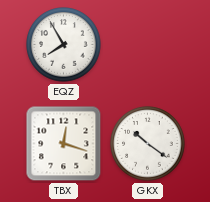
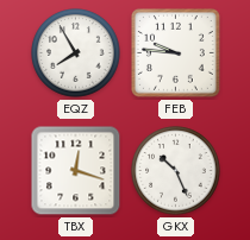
FEB: none -> 9:46
GKX: 10:21 -> 10:26
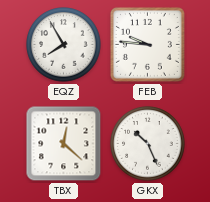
TBX: 12:18 -> 12:22
